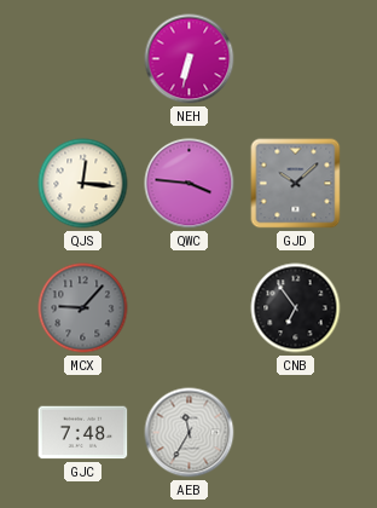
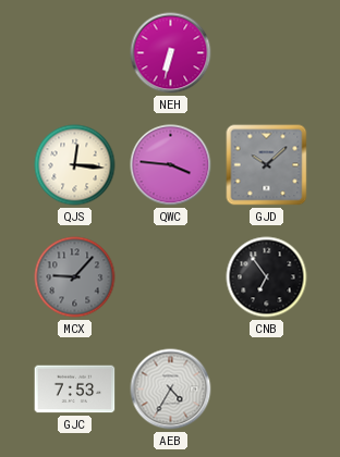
GJC: 7:48 -> 7:53
AEB: 11:35 -> 4:35
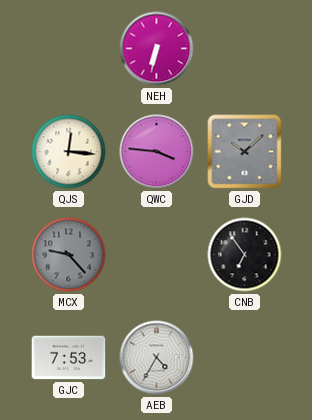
MCX: 9:07 -> 9:23
